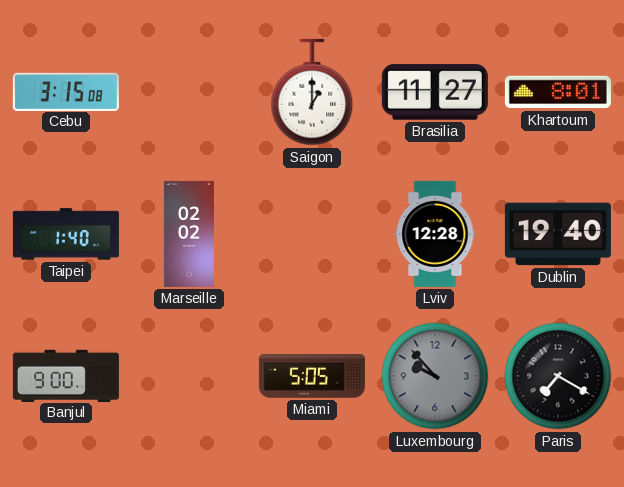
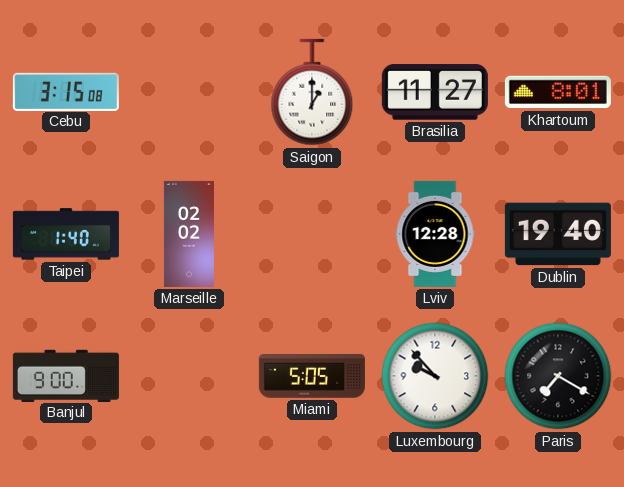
Luxembourg dial: grey -> white
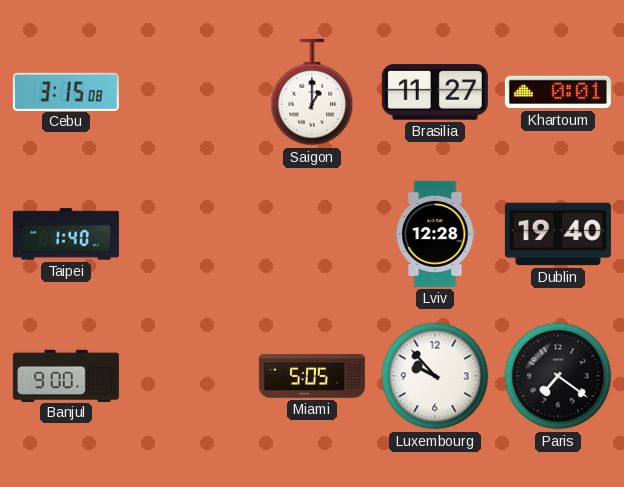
Khartoum: 8:01 -> 0:01
Marseille: 02:02 -> none
Paris: 7:20 -> 7:21
